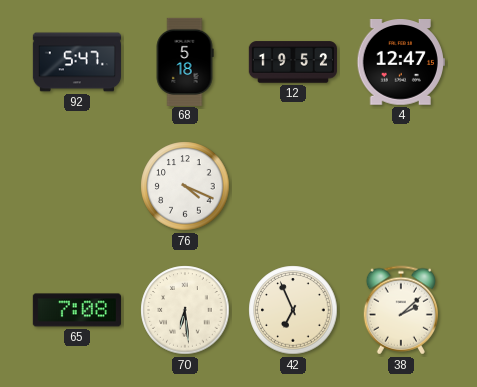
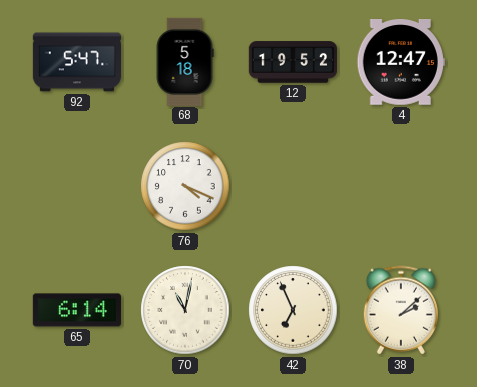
65: 7:08 -> 6:14
70: 6:29 -> 11:02
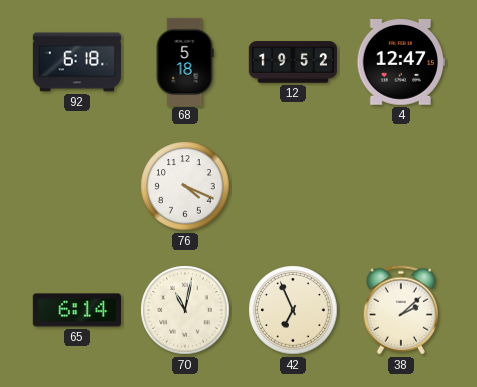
92: 5:47 -> 6:18
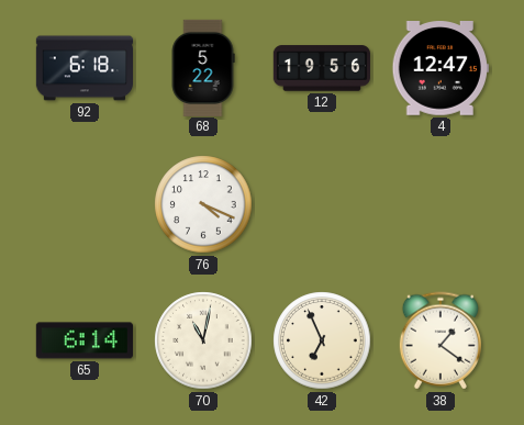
68: 5:18 -> 5:22
12: 19:52 -> 19:56
38: 2:08 -> 1:21
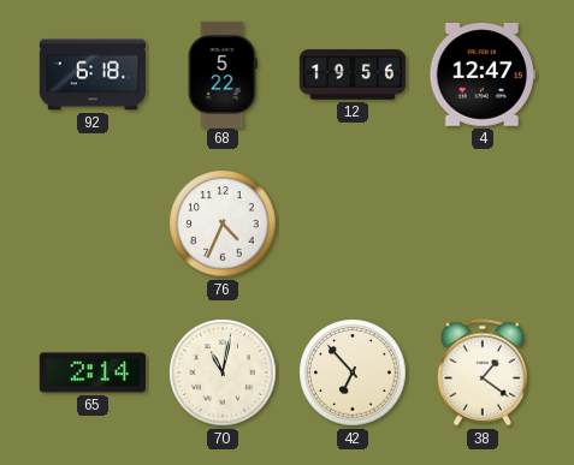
76: 4:19 -> 4:34
65: 6:14 -> 2:14
42: 6:56 -> 6:53
